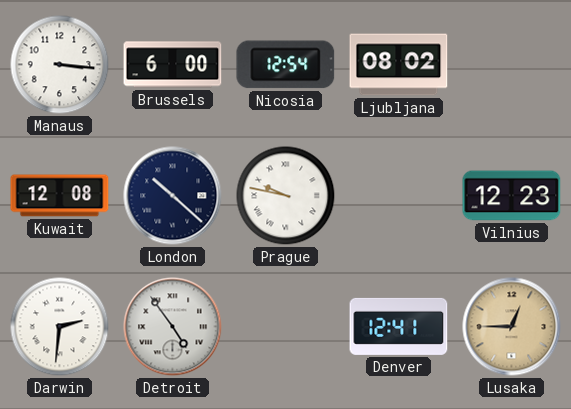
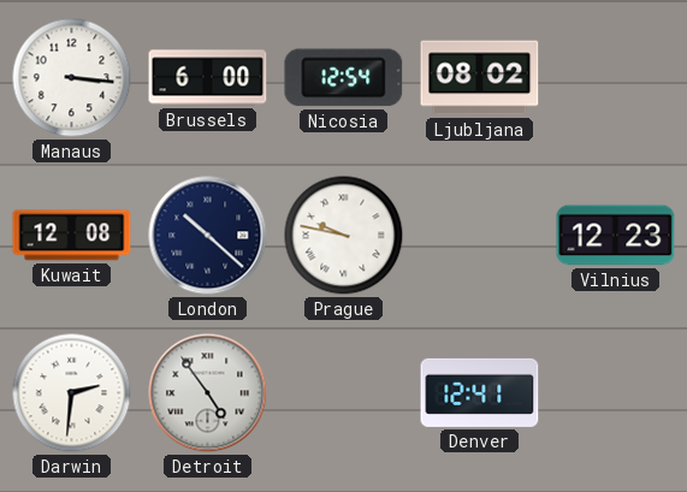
Lusaka: 12:45 -> none
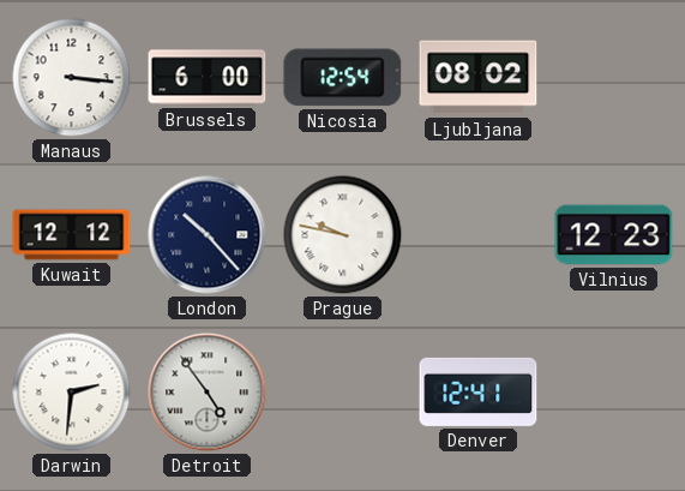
Kuwait: 12:08 -> 12:12
London: 10:22 -> 10:23
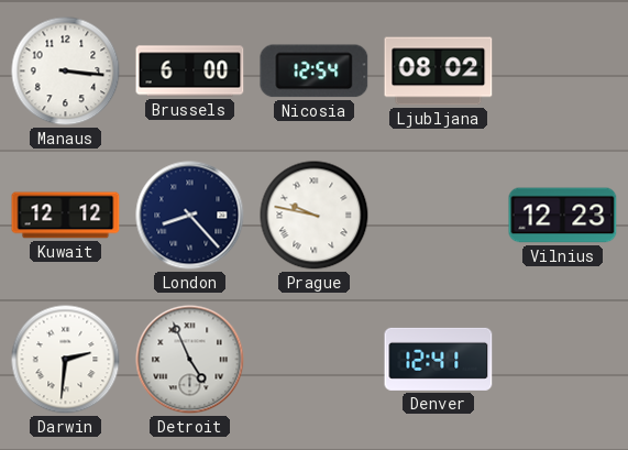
London: 10:23 -> 8:23
Detroit: 4:54 -> 4:56
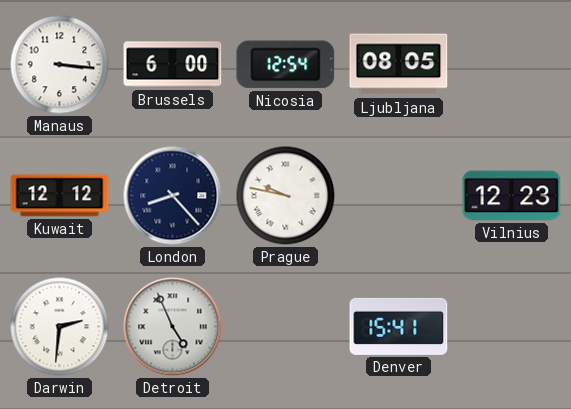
Ljubljana: 08:02 -> 08:05
Denver: 12:41 -> 15:41
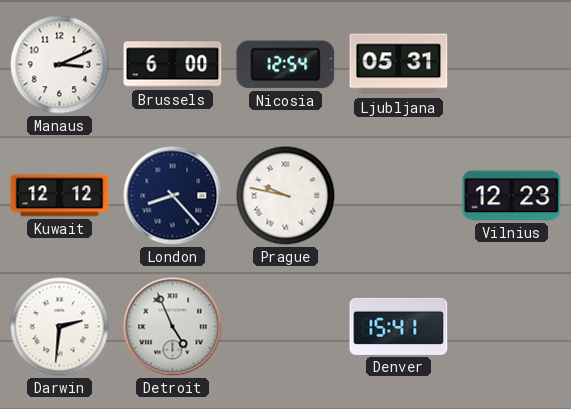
Manaus: 3:16 -> 3:11
Ljubljana: 08:05 -> 05:31
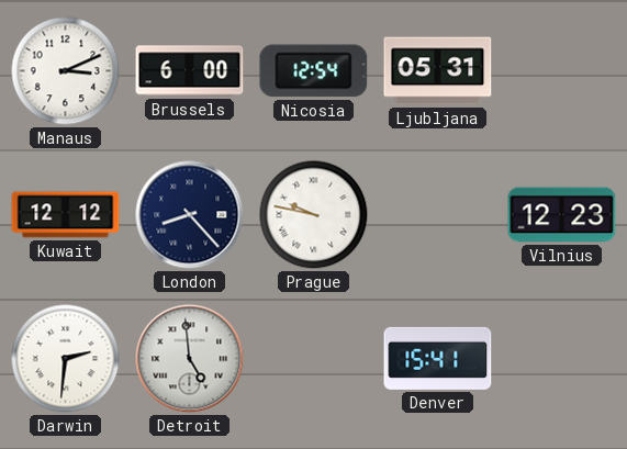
Detroit: 4:56 -> 4:59
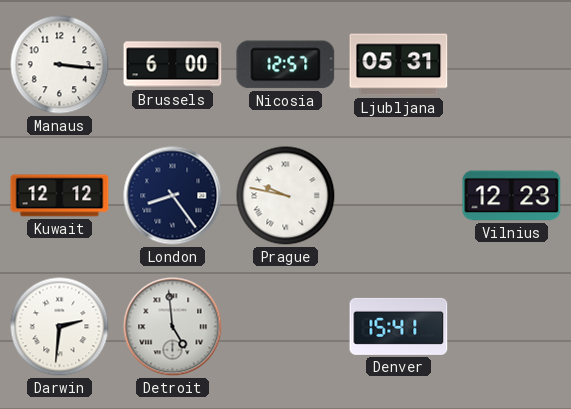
Manaus: 3:11 -> 3:16
Nicosia: 12:54 -> 12:57
London: 8:23 -> 8:24
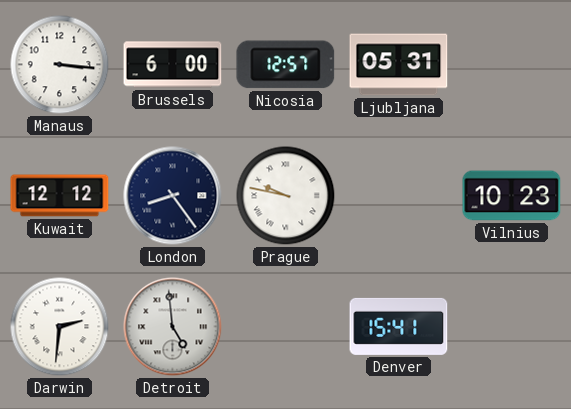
Vilnius: 12:23 -> 10:23
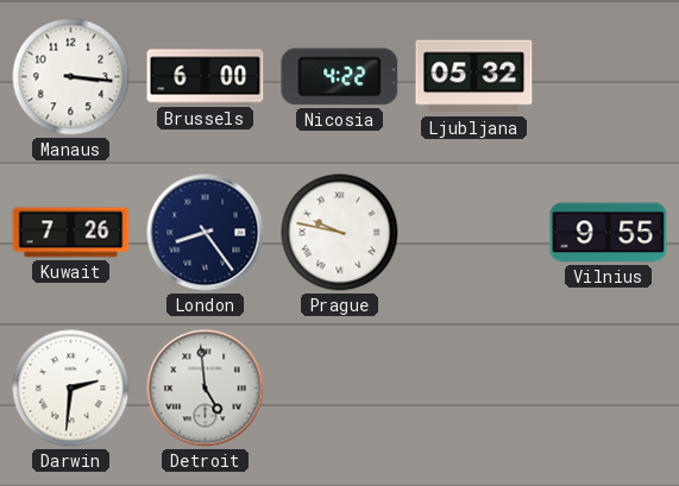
Nicosia: 12:57 -> 4:22
Ljubljana: 05:31 -> 05:32
Kuwait: 12:12 -> 7:26
Vilnius: 10:23 -> 9:55
Denver: 15:41 -> none
